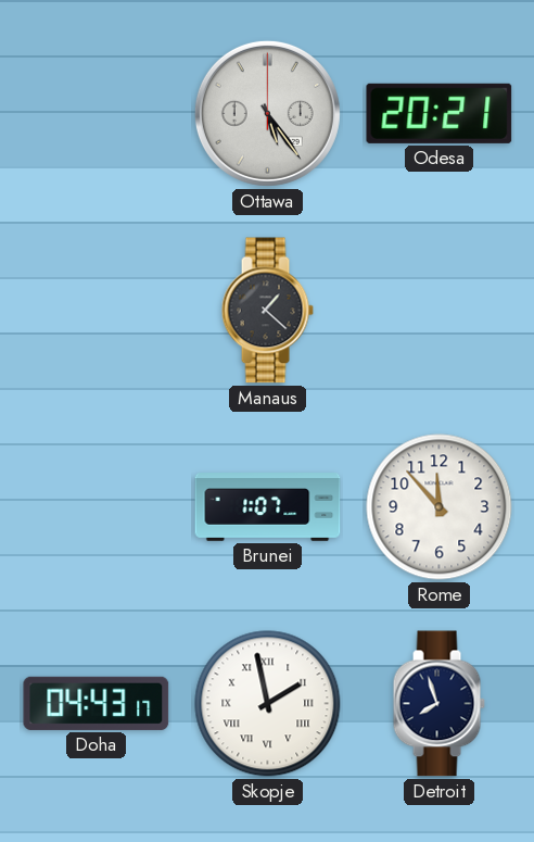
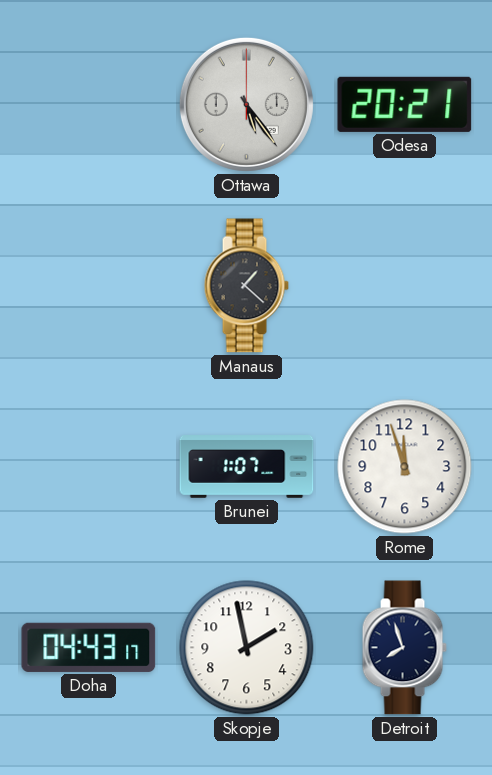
Rome: 11:53 -> 11:57
Skopje numerals: Roman -> Arabic
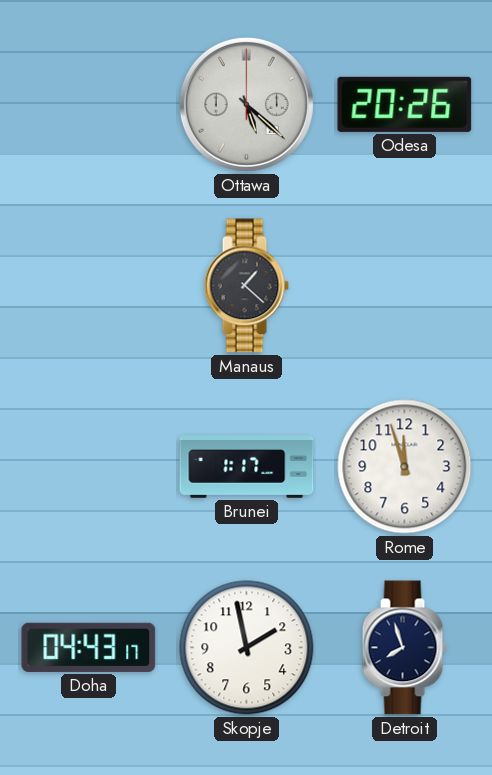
Ottawa: 5:24 -> 5:22
Odesa: 20:21 -> 20:26
Brunei: 1:07 -> 1:17
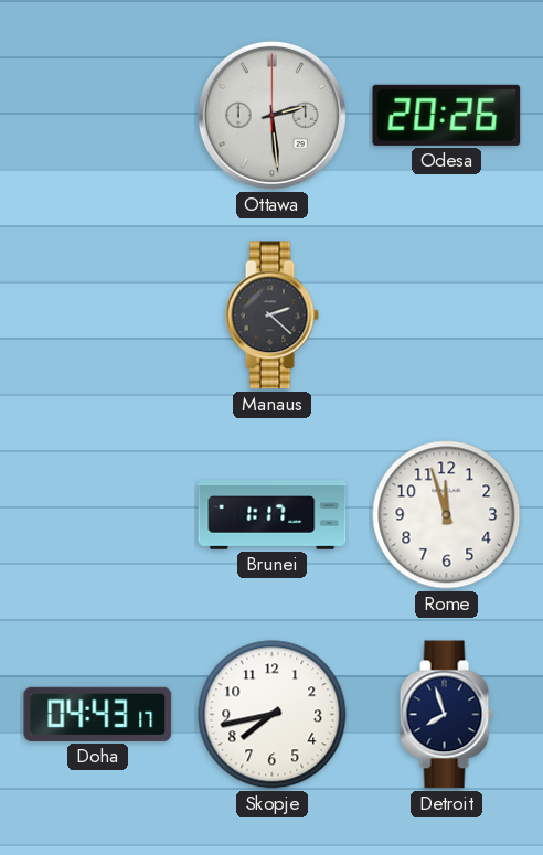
Ottawa: 5:22 -> 2:29
Manaus: 1:22 -> 2:22
Skopje: 1:58 -> 7:43
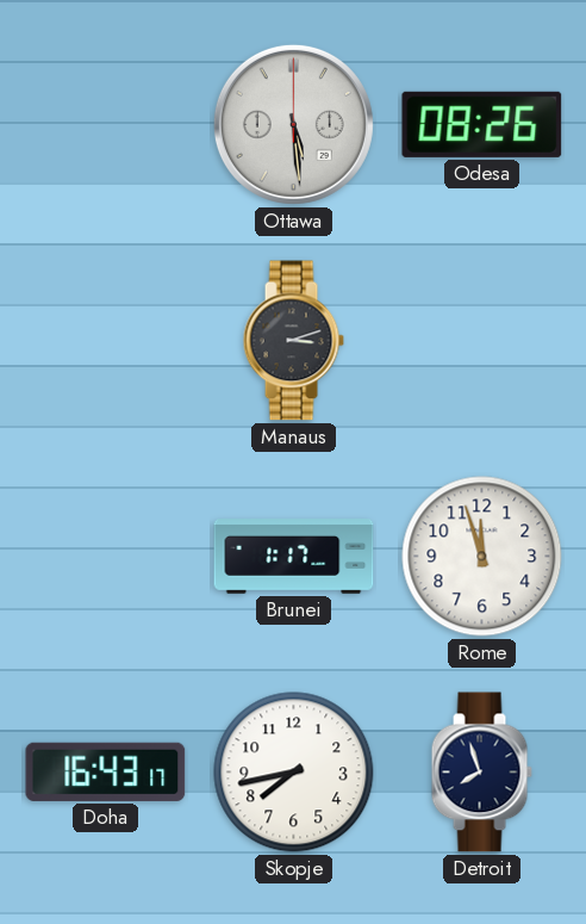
Ottawa: 2:29 -> 5:29
Odesa: 20:26 -> 08:26
Manaus: 2:22 -> 3:12
Doha: 04:43 -> 16:43
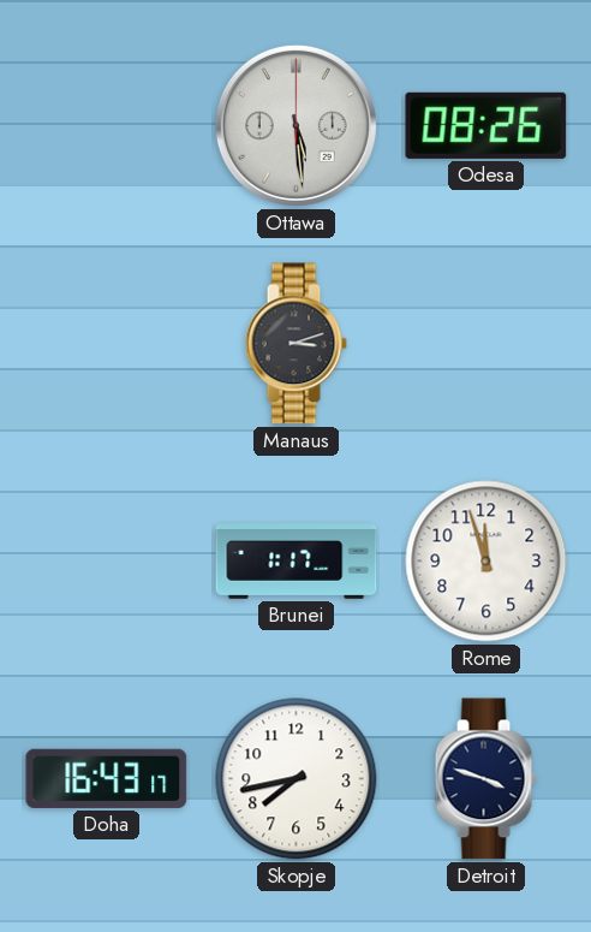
Detroit: 7:57 -> 3:48
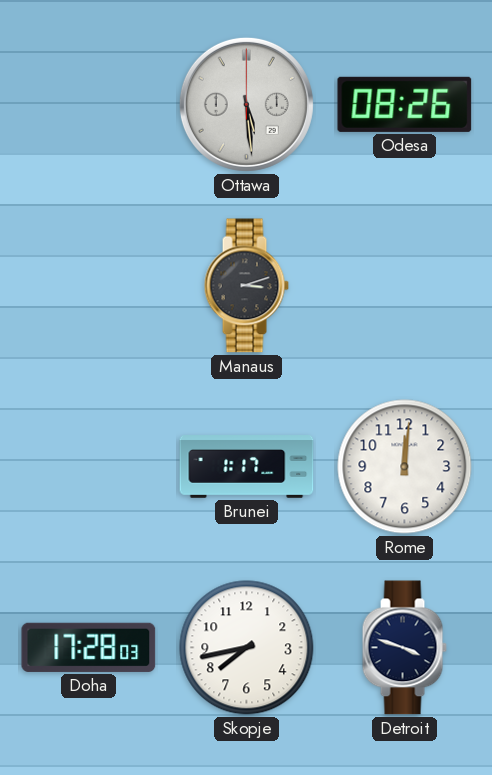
Rome: 11:57 -> 12:01
Doha: 16:43 -> 17:28
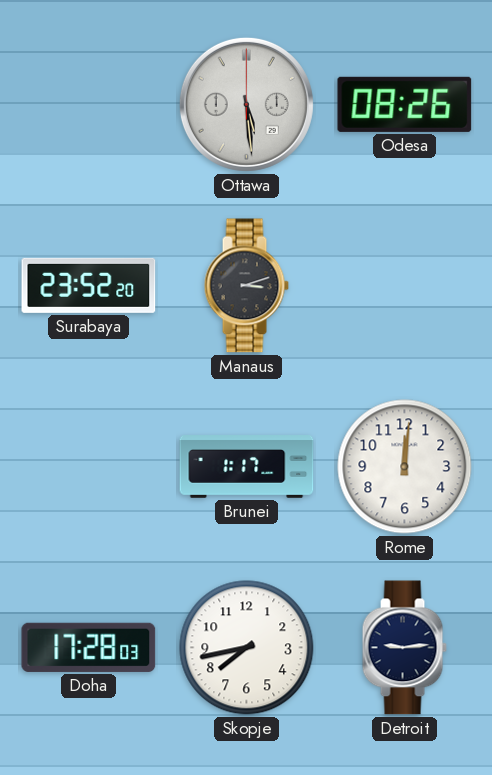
Surabaya: none -> 23:52
Detroit: 3:48 -> 9:14
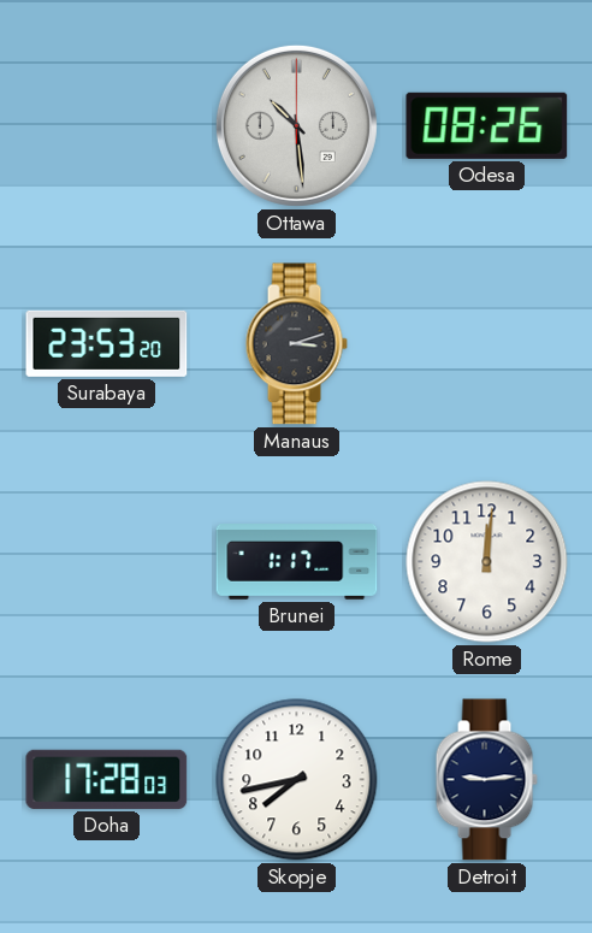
Ottawa: 5:29 -> 10:29
Surabaya: 23:52 -> 23:53
